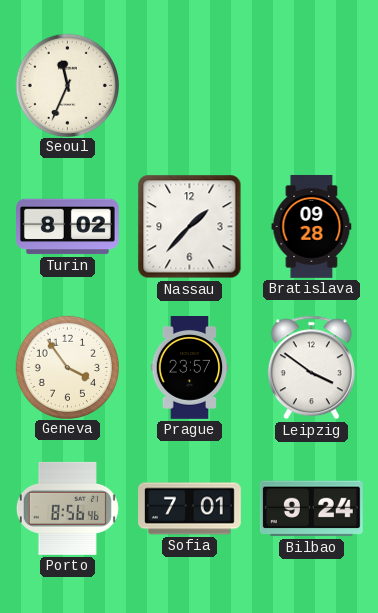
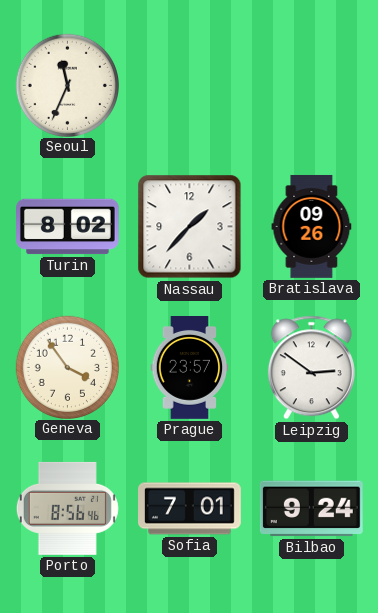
Bratislava: 09:28 -> 09:26
Leipzig: 3:51 -> 2:51
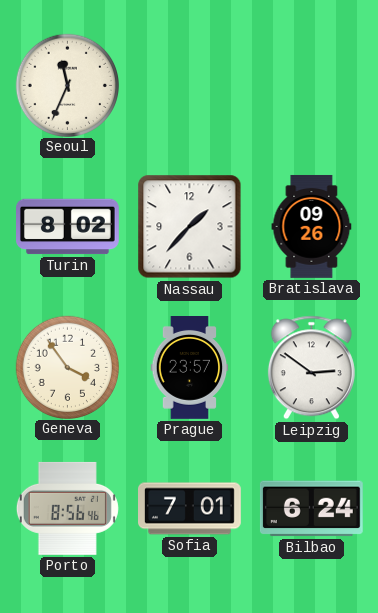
Bilbao: 9:24 -> 6:24
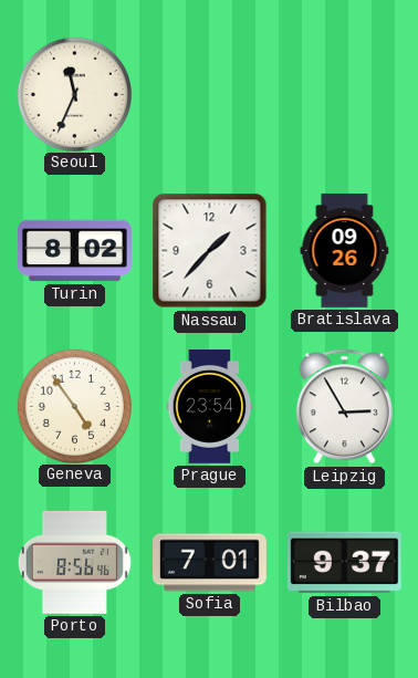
Geneva: 3:54 -> 4:54
Prague: 23:57 -> 23:54
Leipzig: 2:51 -> 2:55
Bilbao: 6:24 -> 9:37
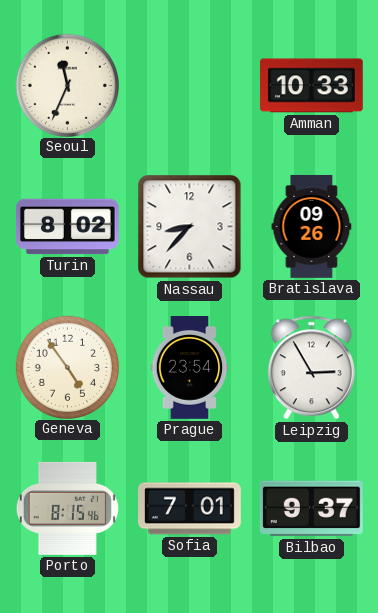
Amman: none -> 10:33
Nassau: 1:37 -> 8:37
Porto: 8:56 -> 8:15
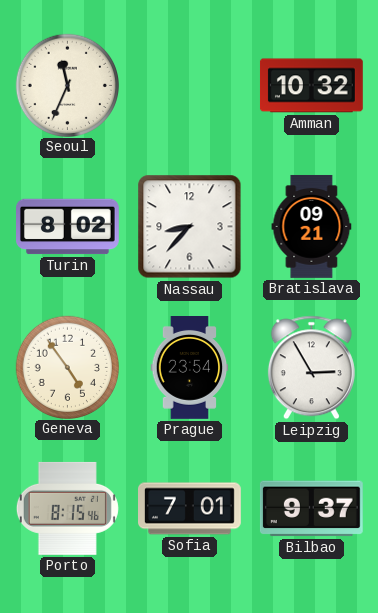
Amman: 10:33 -> 10:32
Bratislava: 09:26 -> 09:21
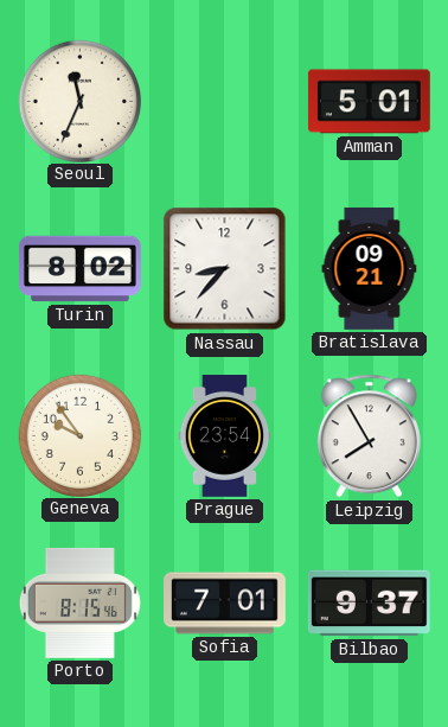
Amman: 10:32 -> 5:01
Geneva: 4:54 -> 9:54
Leipzig: 2:55 -> 7:55
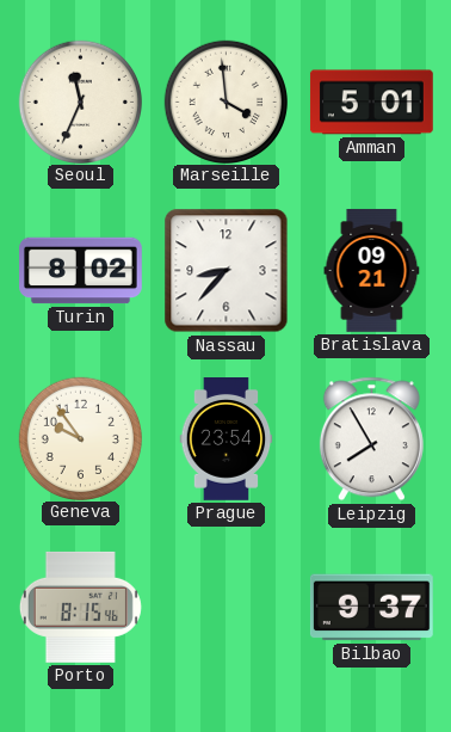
Marseille: none -> 3:59
Sofia: 7:01 -> none
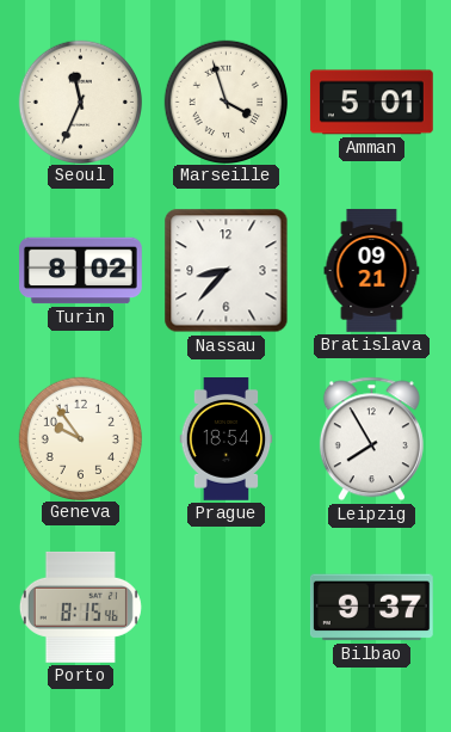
Marseille: 3:59 -> 3:57
Prague: 23:54 -> 18:54
